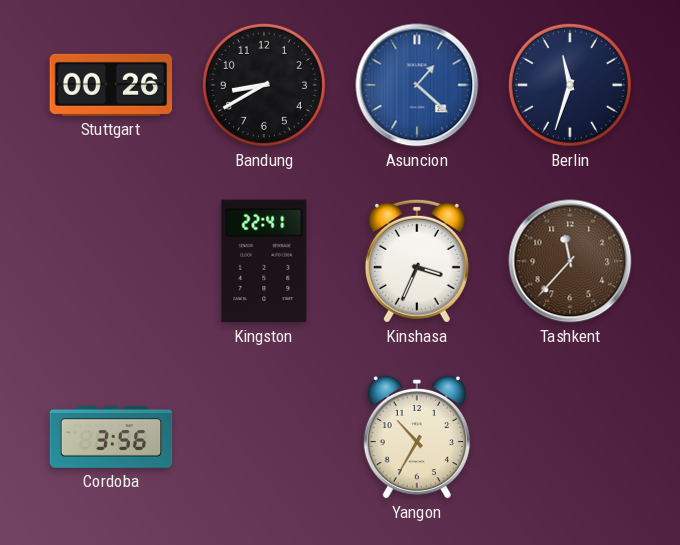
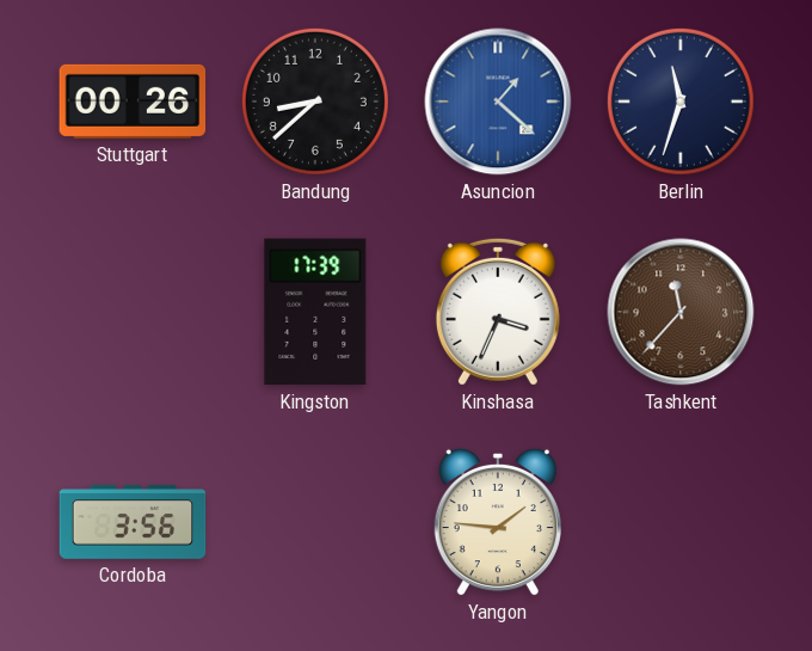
Bandung: 8:40 -> 8:38
Kingston: 22:41 -> 17:39
Yangon: 10:35 -> 1:46
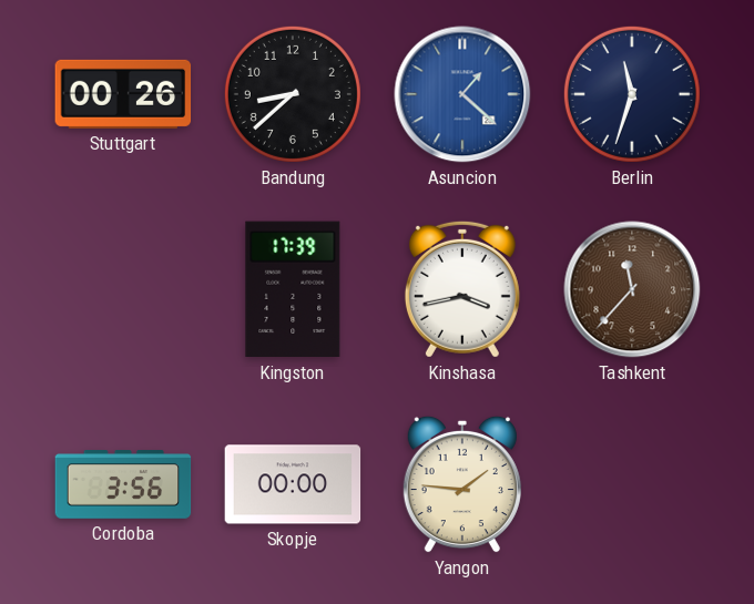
Kinshasa: 3:34 -> 3:43
Skopje: none -> 00:00
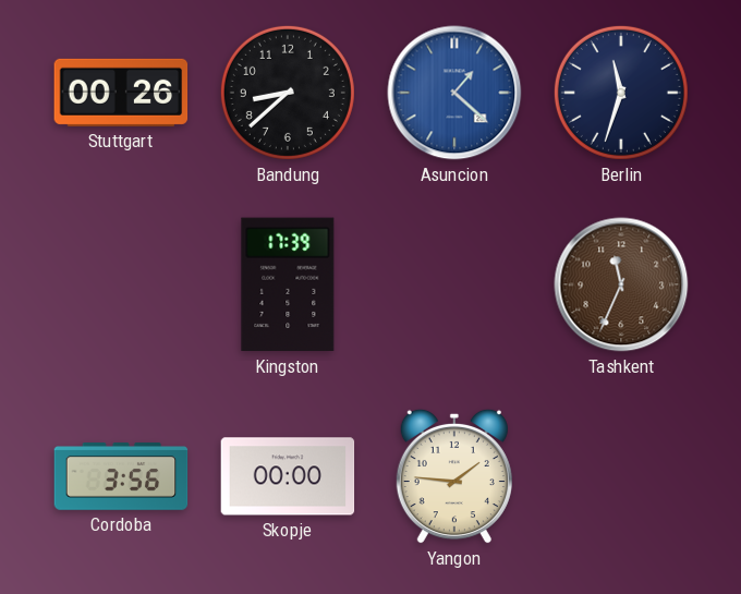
Kinshasa: 3:43 -> none
Tashkent: 11:37 -> 11:34
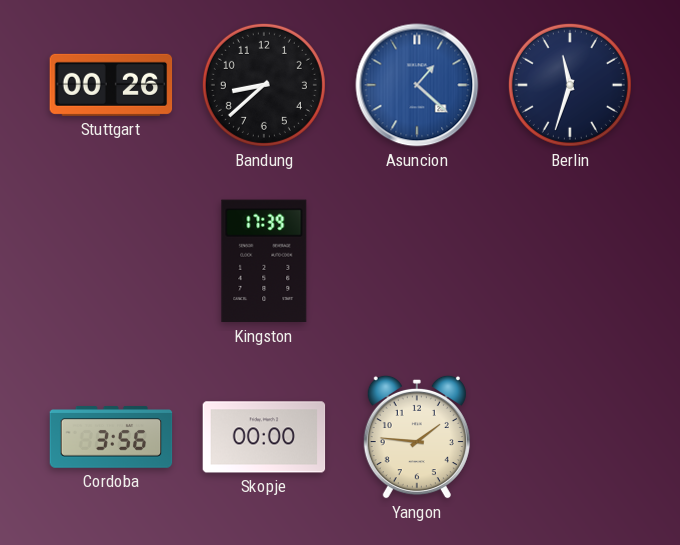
Tashkent: 11:34 -> none
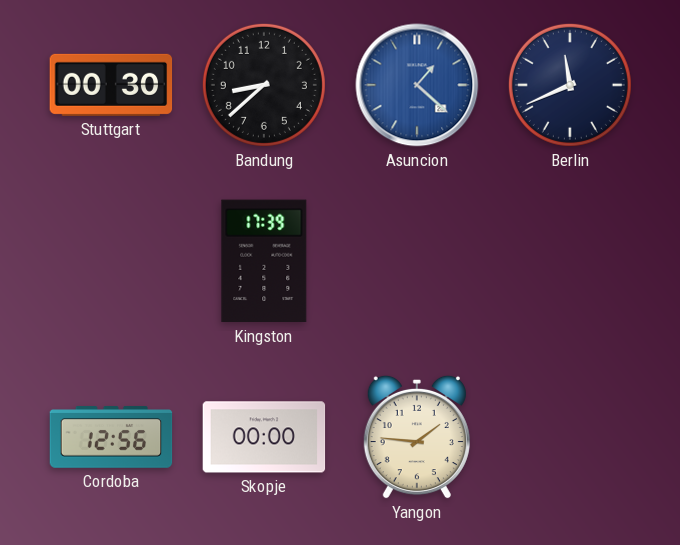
Stuttgart: 00:26 -> 00:30
Berlin: 11:33 -> 11:41
Cordoba: 3:56 -> 12:56
